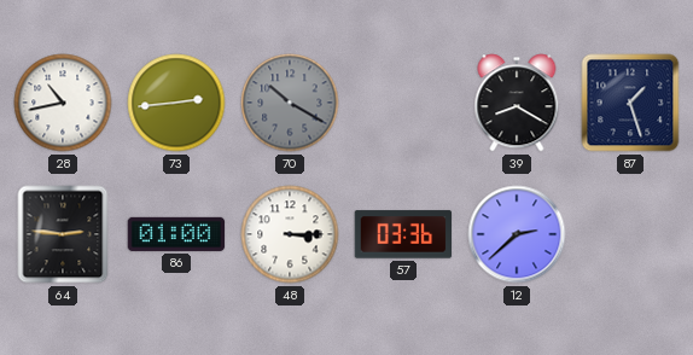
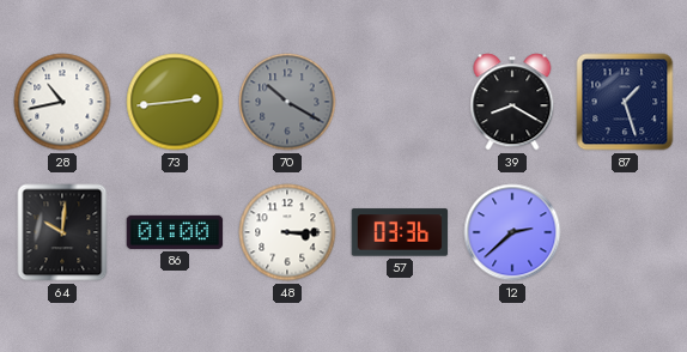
64: 2:46 -> 10:01
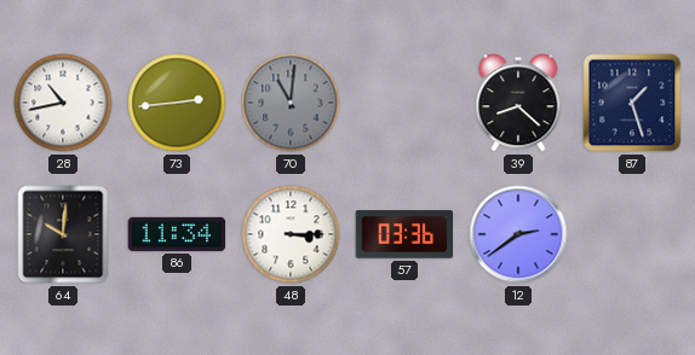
70: 10:20 -> 11:01
39: 8:20 -> 8:22
86: 01:00 -> 11:34
12: 2:38 -> 2:39
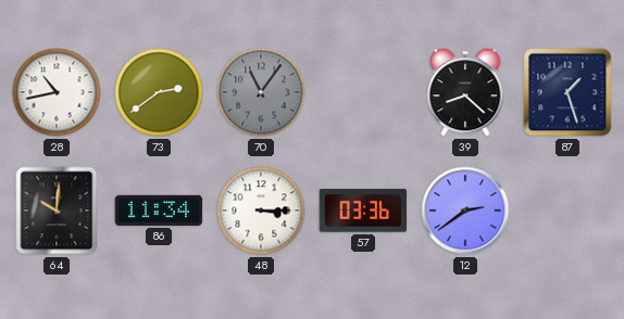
73: 2:44 -> 2:39
70: 11:01 -> 11:06
